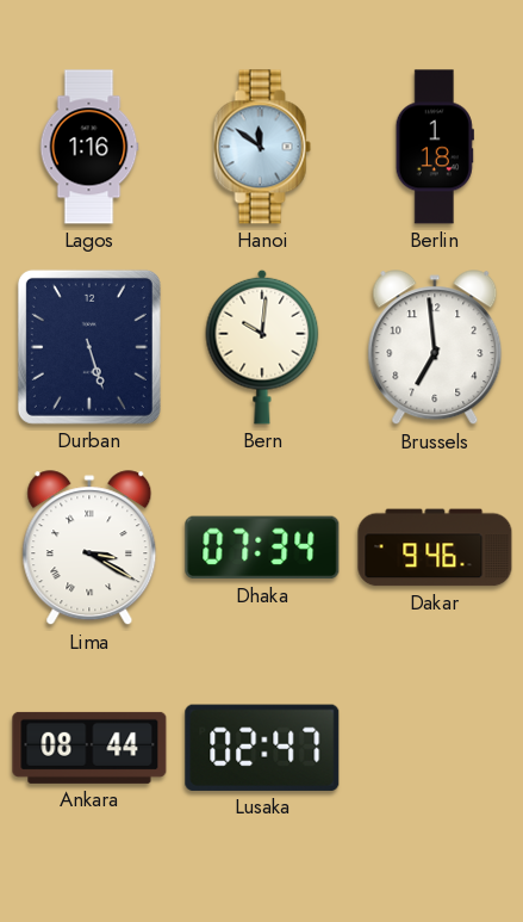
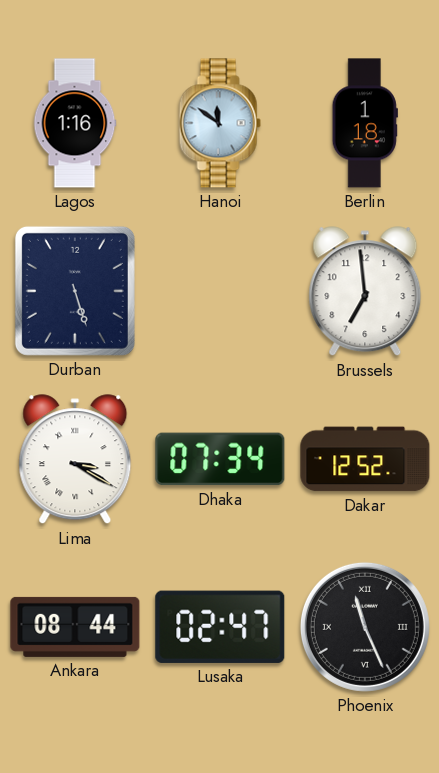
Bern: 10:01 -> none
Dakar: 9:46 -> 12:52
Phoenix: none -> 11:26
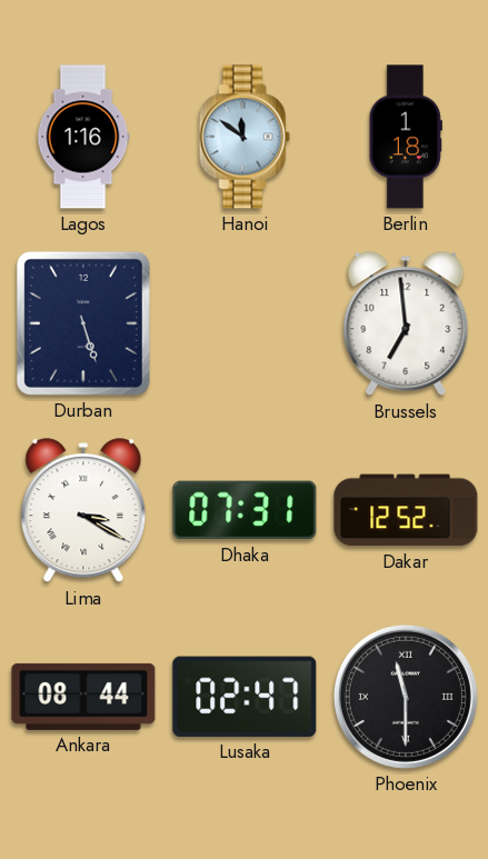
Dhaka: 07:34 -> 07:31
Phoenix: 11:26 -> 11:30
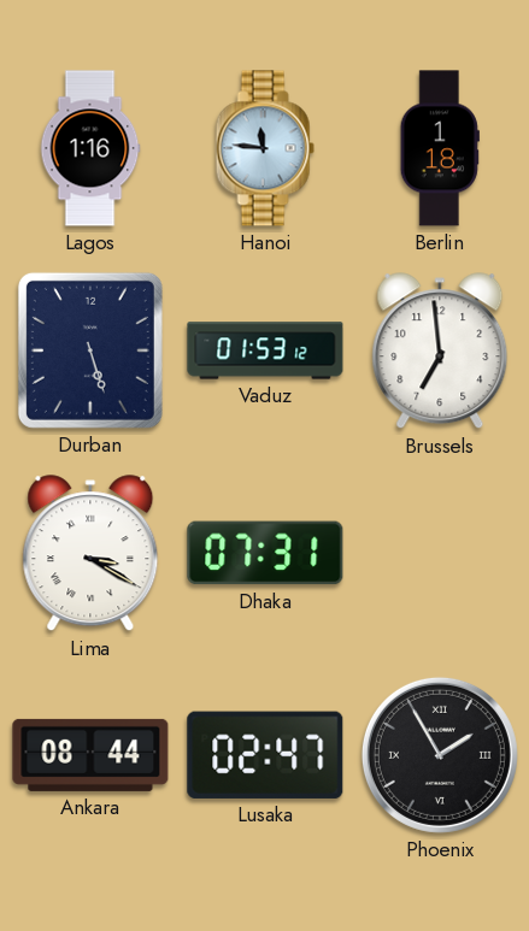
Hanoi: 11:51 -> 11:46
Vaduz: none -> 01:53
Dakar: 12:52 -> none
Phoenix: 11:30 -> 1:55
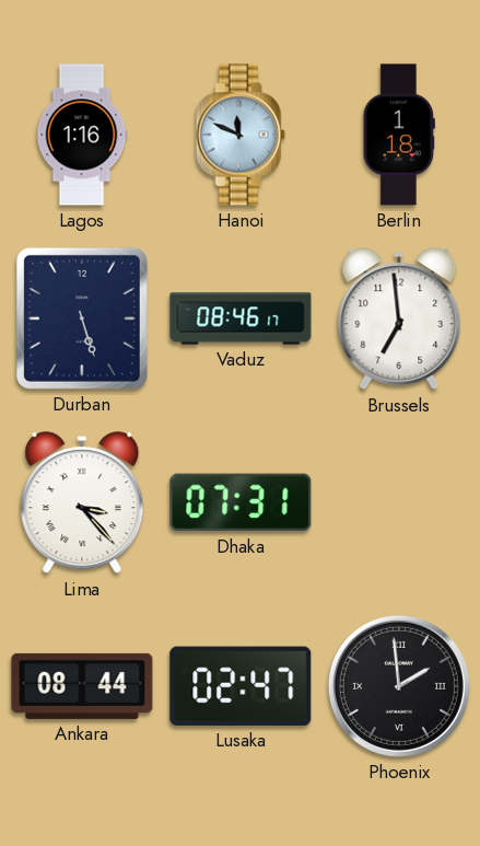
Hanoi: 11:46 -> 11:49
Vaduz: 01:53 -> 08:46
Lima: 3:20 -> 3:23
Phoenix: 1:55 -> 1:59
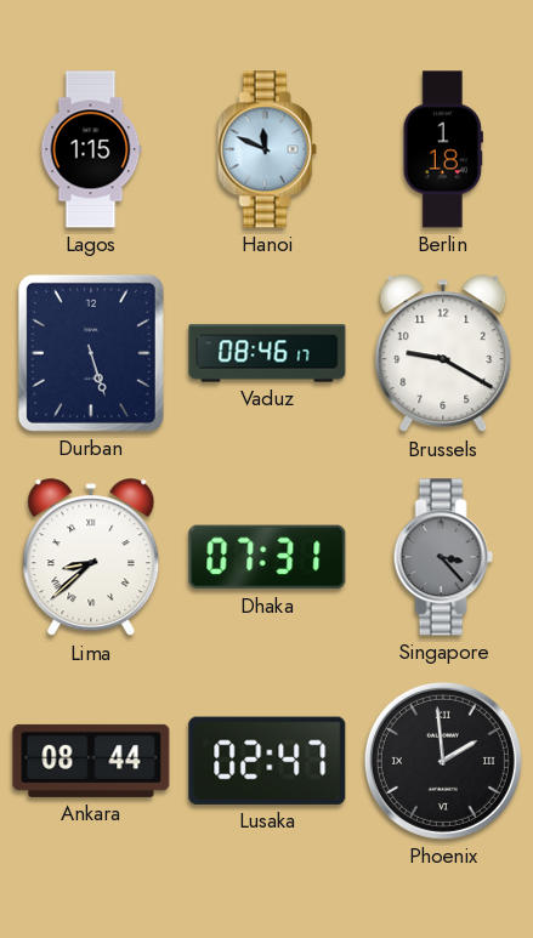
Lagos: 1:16 -> 1:15
Brussels: 6:59 -> 9:20
Lima: 3:23 -> 8:38
Singapore: none -> 3:23
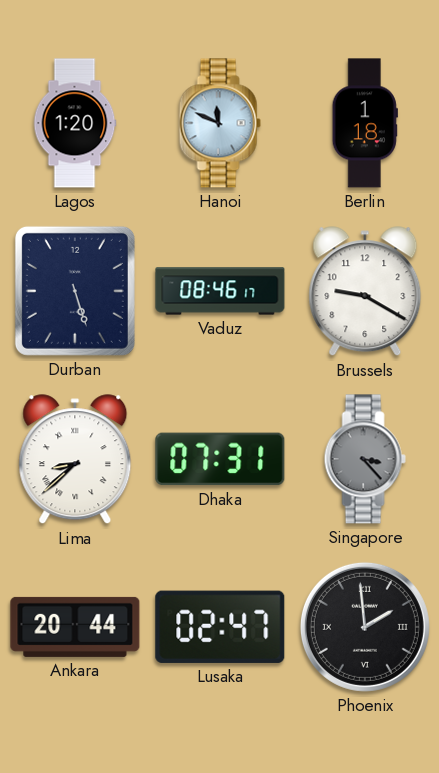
Lagos: 1:15 -> 1:20
Ankara: 08:44 -> 20:44
